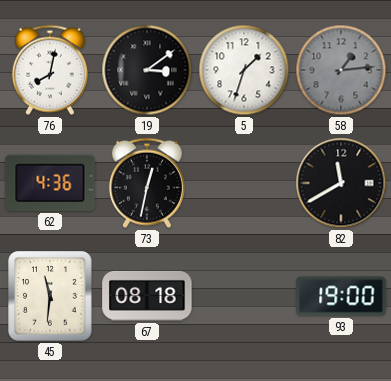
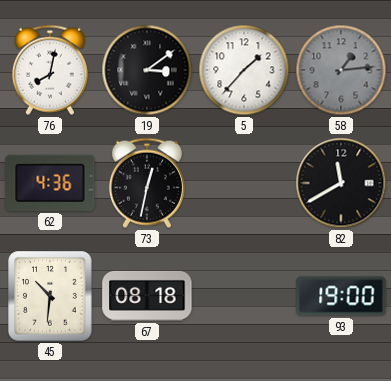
5: 1:33 -> 1:37
45: 11:31 -> 10:31
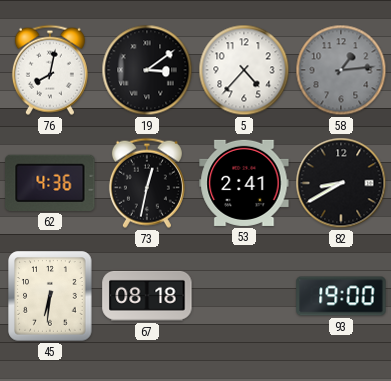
5: 1:37 -> 4:37
53: none -> 2:41
82: 11:40 -> 8:40
45: 10:31 -> 6:31
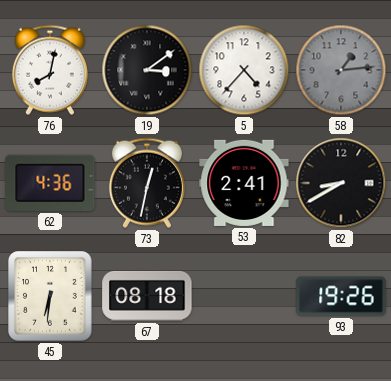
93: 19:00 -> 19:26
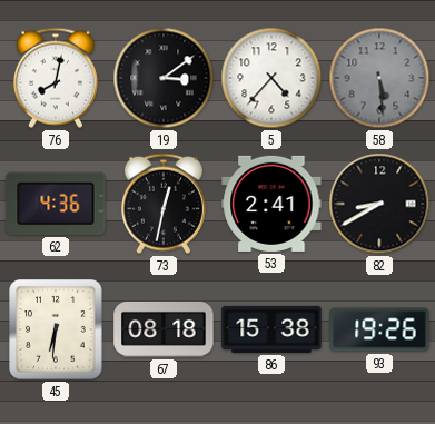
58: 1:14 -> 5:29
86: none -> 15:38
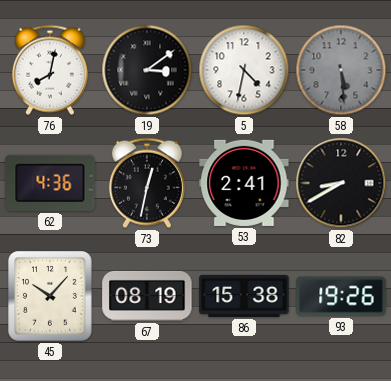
5: 4:37 -> 4:32
45: 6:31 -> 10:07
67: 08:18 -> 08:19
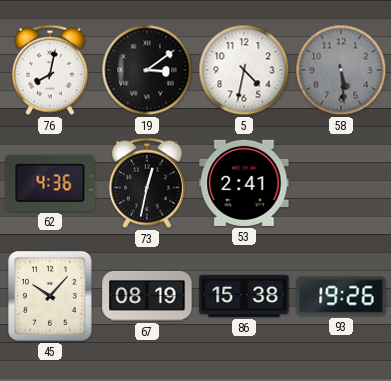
82: 8:40 -> none
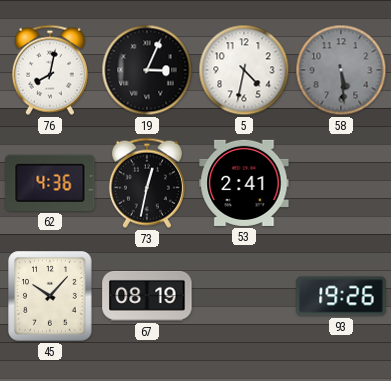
19: 3:09 -> 3:04
86: 15:38 -> none
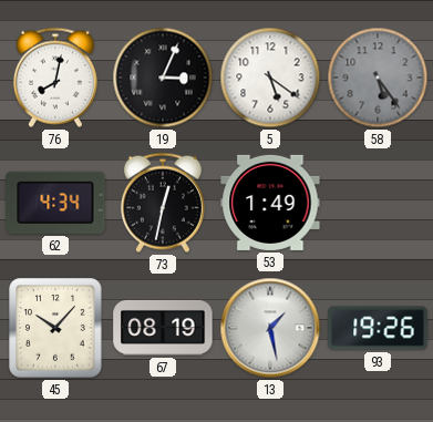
5: 4:32 -> 5:21
58: 5:29 -> 5:24
62: 4:36 -> 4:34
53: 2:41 -> 1:49
13: none -> 1:28
